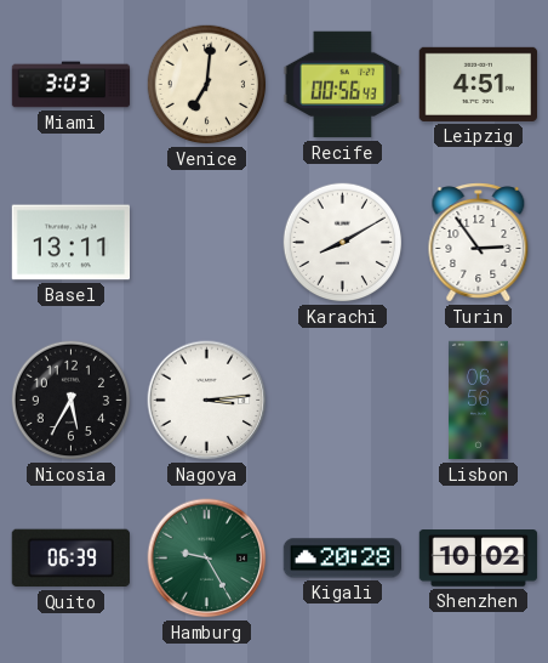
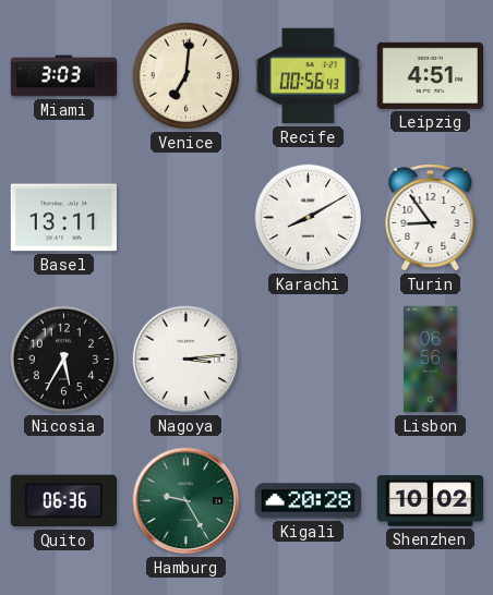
Turin: 2:54 -> 8:54
Quito: 06:39 -> 06:36
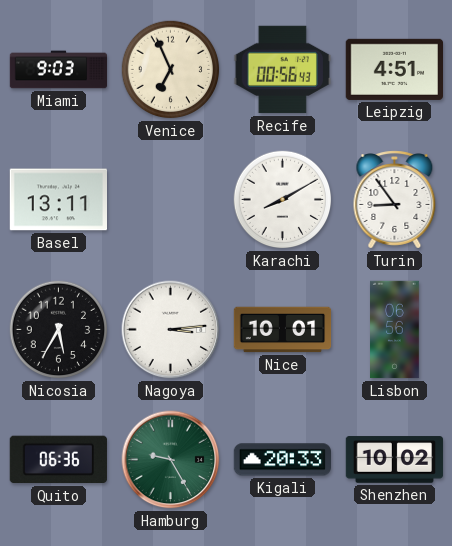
Miami: 3:03 -> 9:03
Venice: 7:01 -> 6:56
Nice: none -> 10:01
Kigali: 20:28 -> 20:33
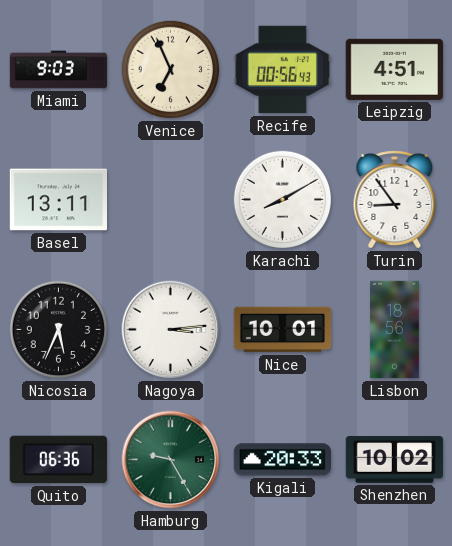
Nicosia: 5:35 -> 5:34
Lisbon: 06:56 -> 18:56
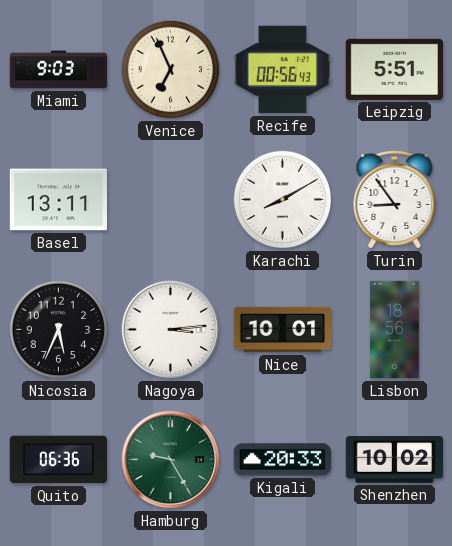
Leipzig: 4:51 -> 5:51
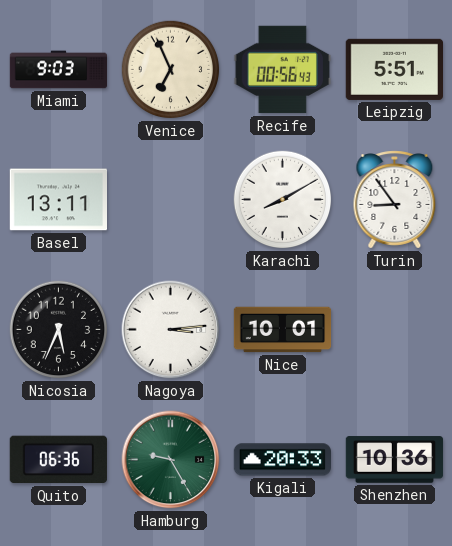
Lisbon: 18:56 -> none
Shenzhen: 10:02 -> 10:36
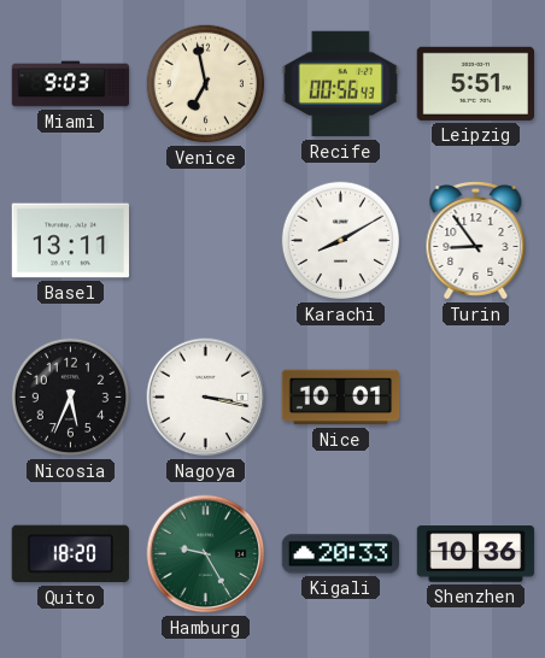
Venice: 6:56 -> 6:58
Nagoya: 3:14 -> 3:17
Quito: 06:36 -> 18:20
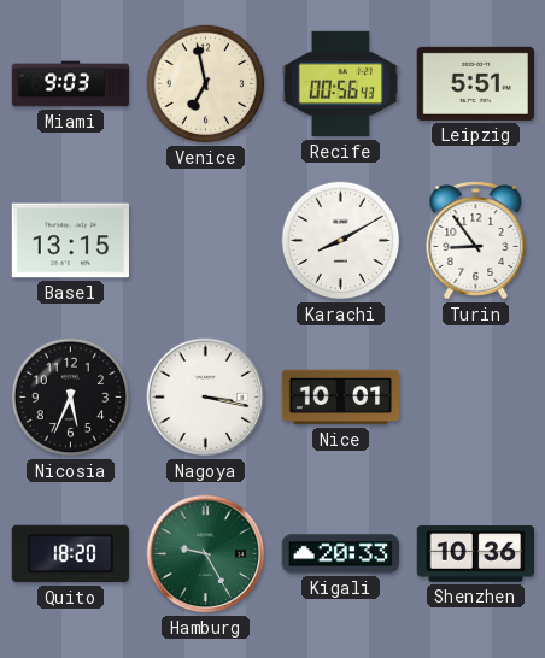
Basel: 13:11 -> 13:15
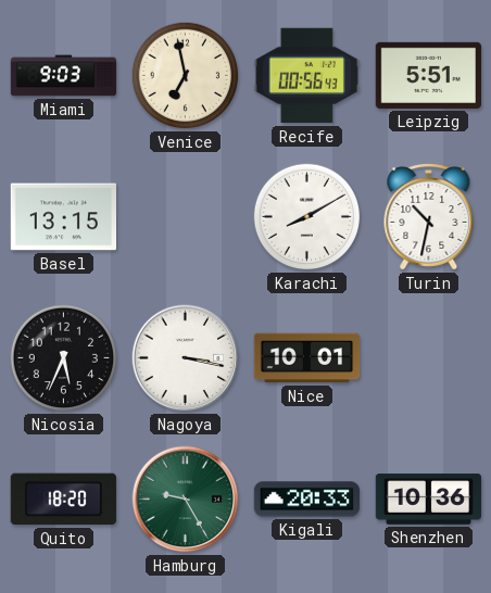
Turin: 8:54 -> 10:32
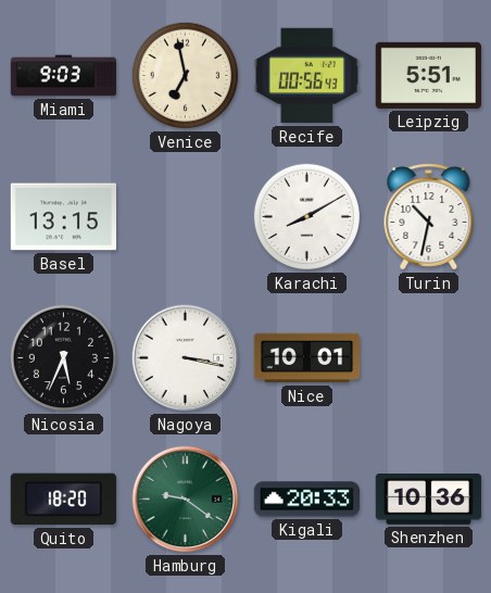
Hamburg: 9:25 -> 9:21
